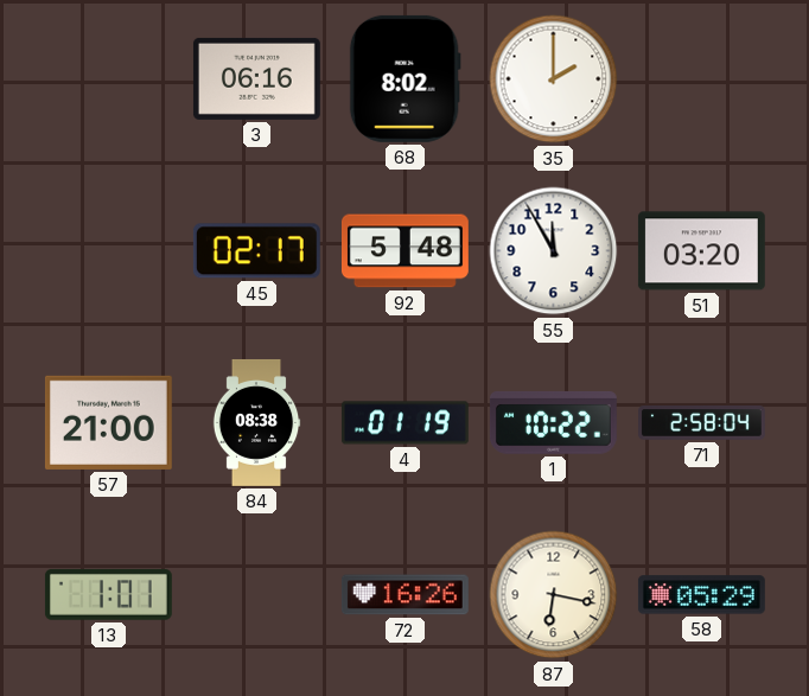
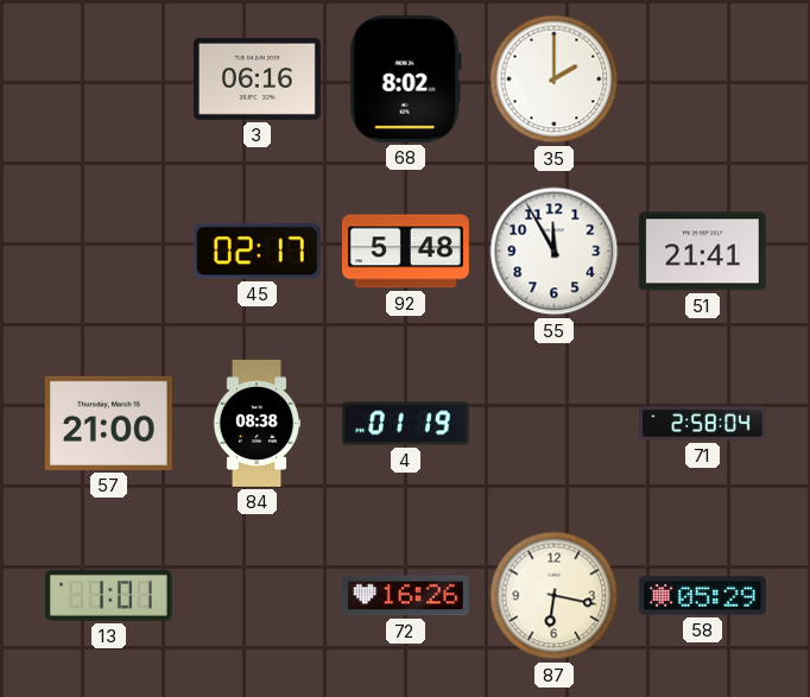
51: 03:20 -> 21:41
1: 10:22 -> none
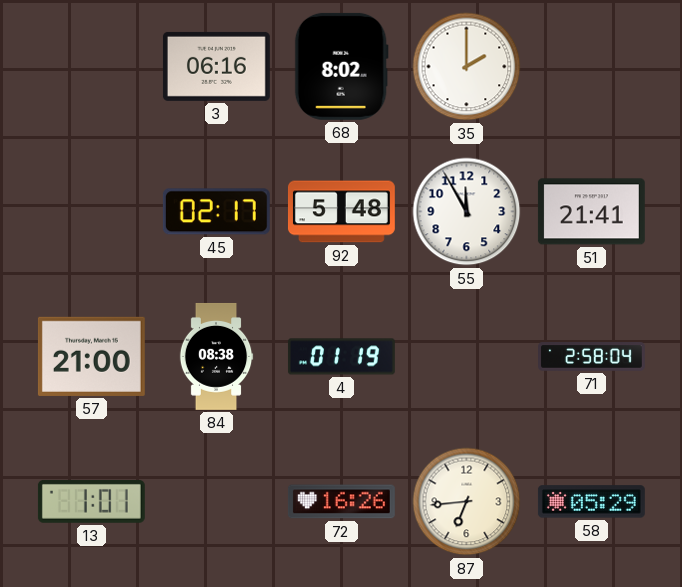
87: 6:17 -> 6:44
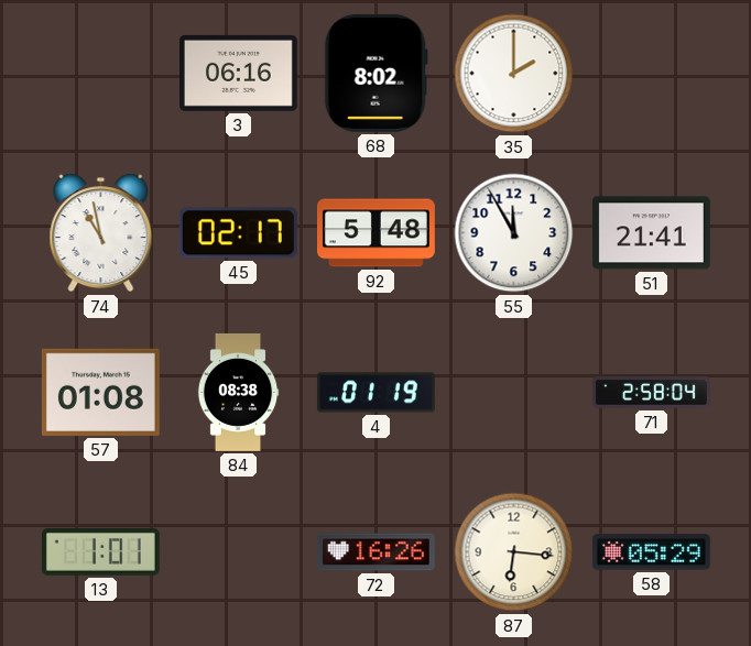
74: none -> 10:58
57: 21:00 -> 01:08
87: 6:44 -> 6:16
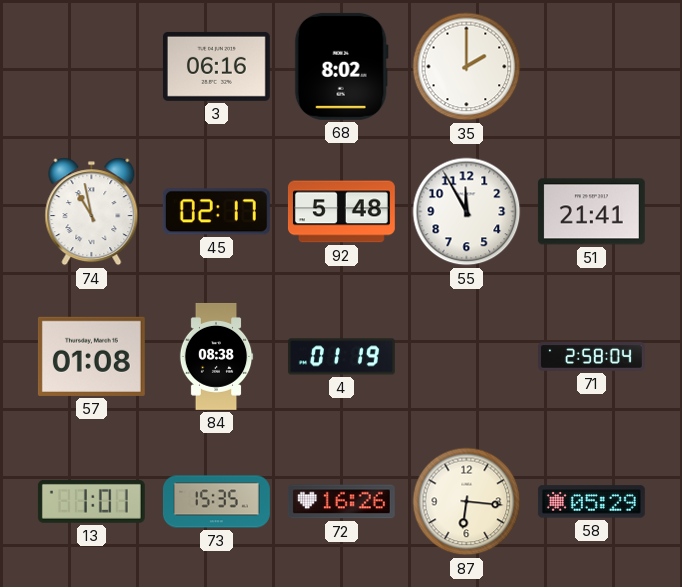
73: none -> 15:35
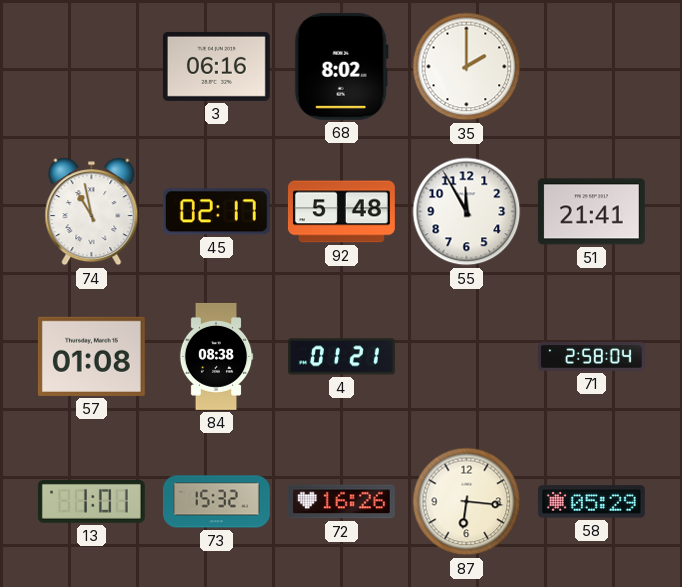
4: 01:19 -> 01:21
73: 15:35 -> 15:32
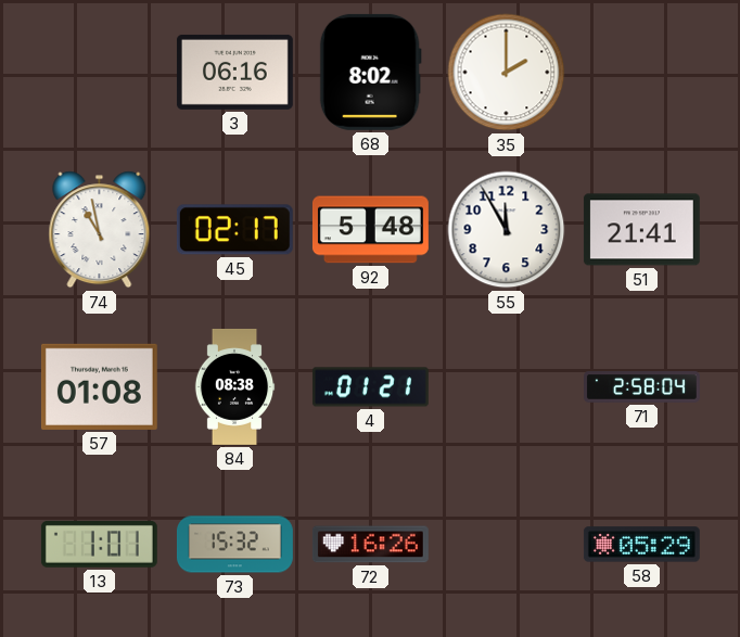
87: 6:16 -> none
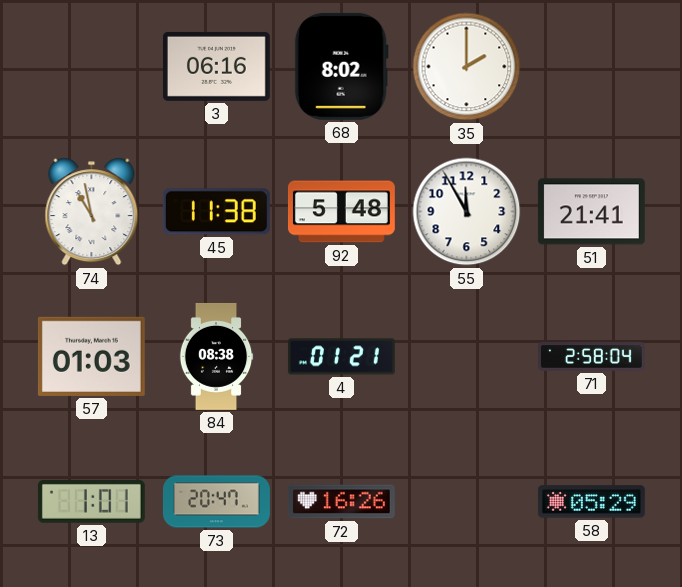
45: 02:17 -> 11:38
57: 01:08 -> 01:03
73: 15:32 -> 20:47
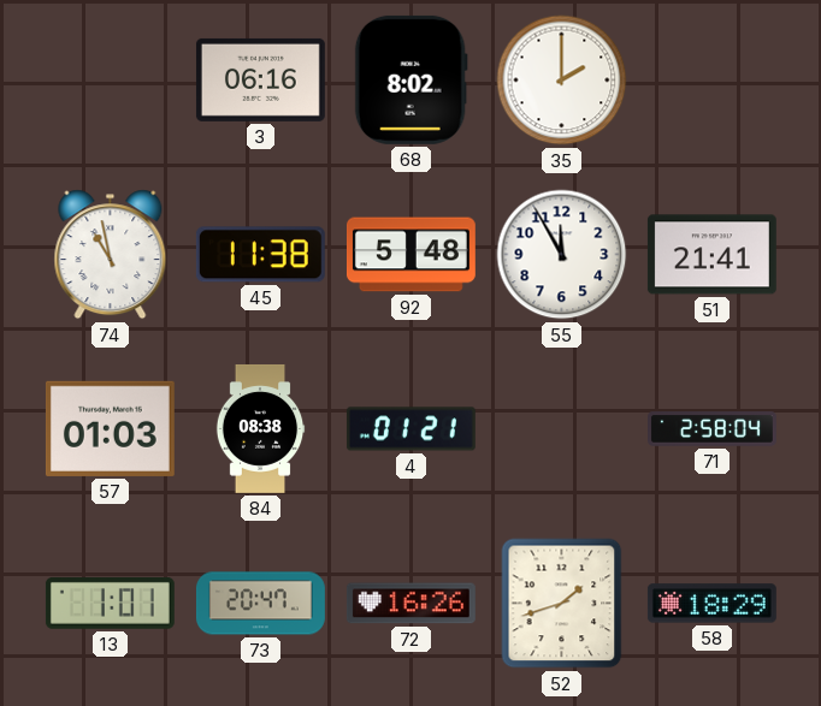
52: none -> 1:42
58: 05:29 -> 18:29
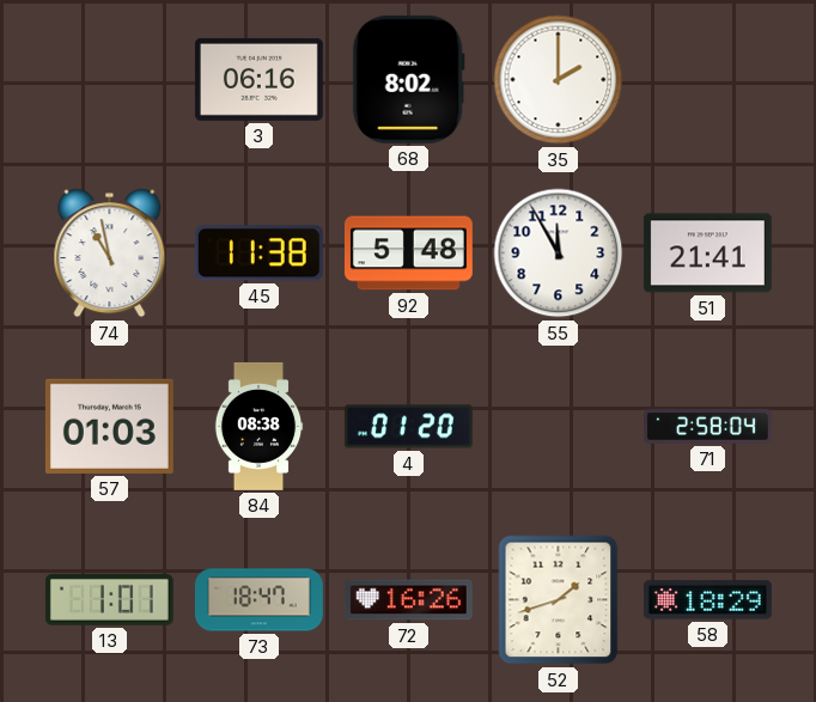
4: 01:21 -> 01:20
73: 20:47 -> 18:47
